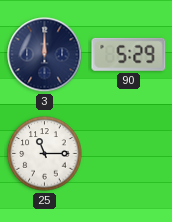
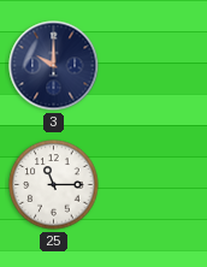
3: 12:00 -> 10:00
90: 5:29 -> none
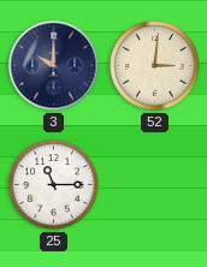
52: none -> 3:01
